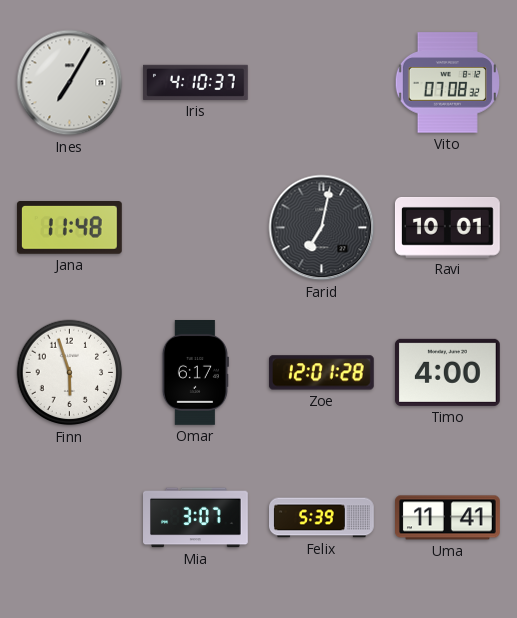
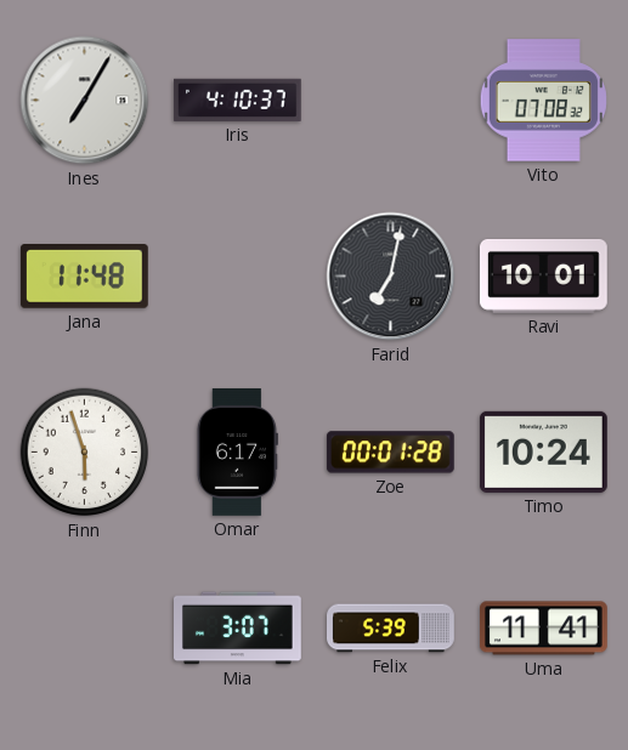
Zoe: 12:01 -> 00:01
Timo: 4:00 -> 10:24
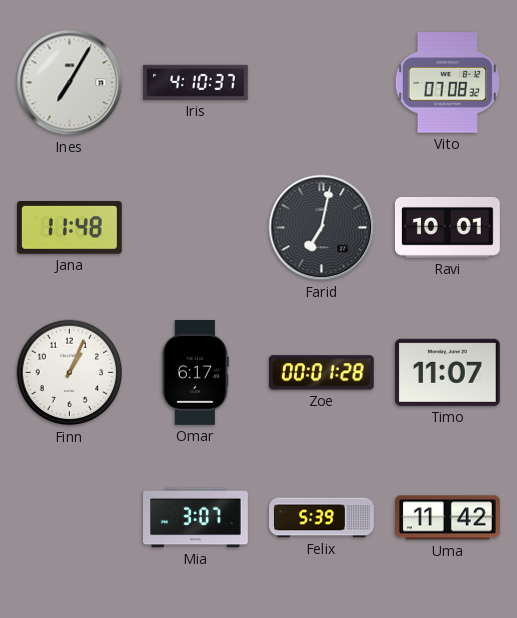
Finn: 5:57 -> 1:04
Timo: 10:24 -> 11:07
Uma: 11:41 -> 11:42
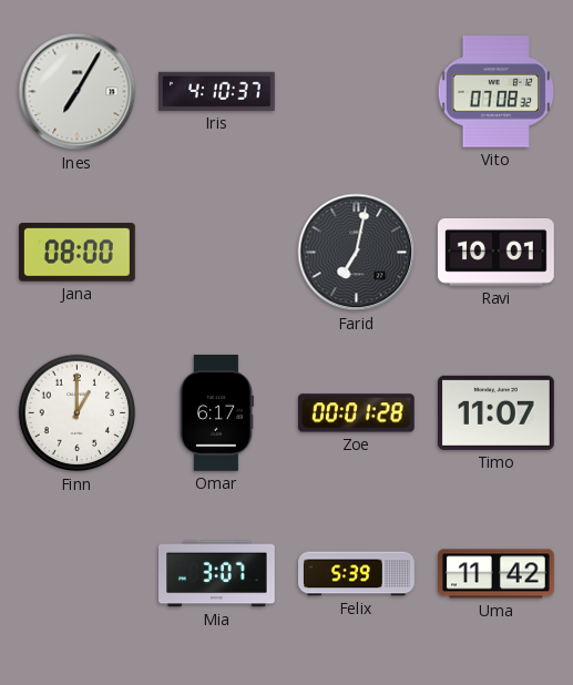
Jana: 11:48 -> 08:00
Finn: 1:04 -> 1:00
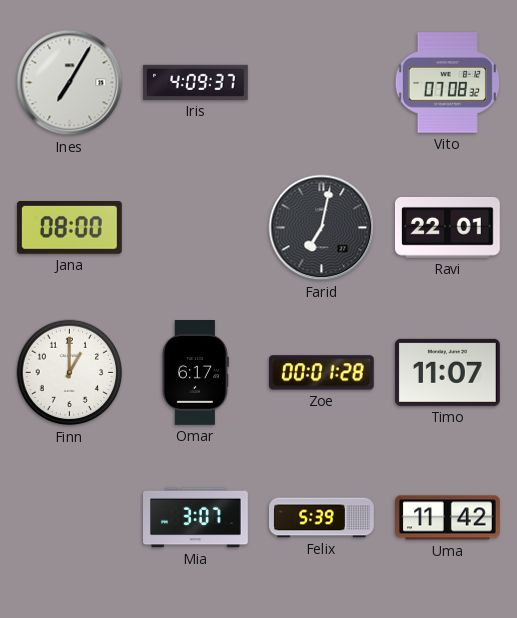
Iris: 4:10 -> 4:09
Ravi: 10:01 -> 22:01
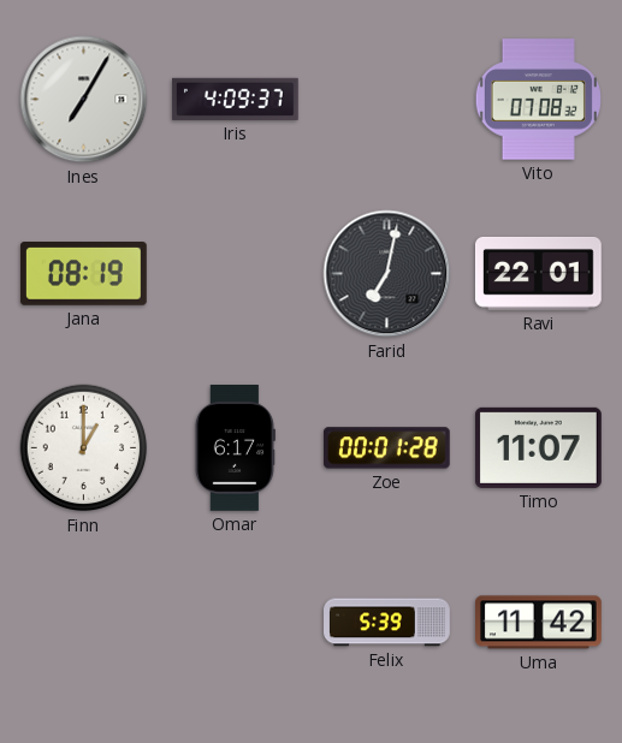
Jana: 08:00 -> 08:19
Mia: 3:07 -> none
